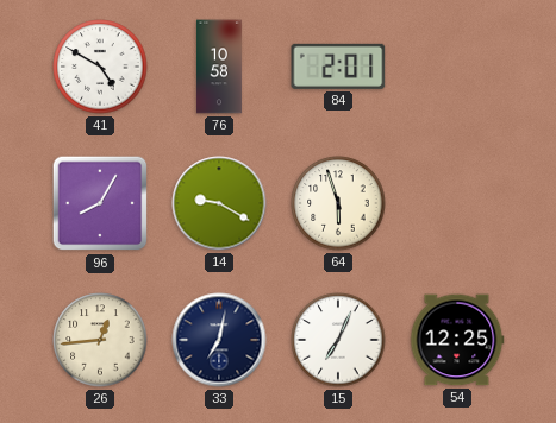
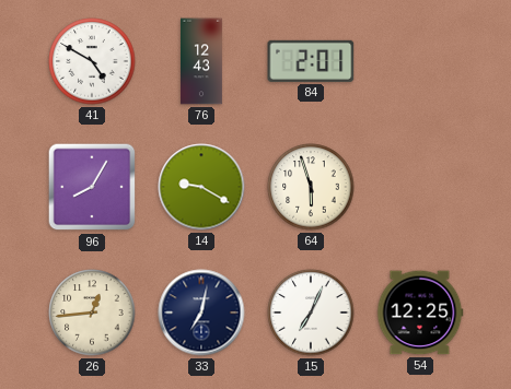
76: 10:58 -> 12:43
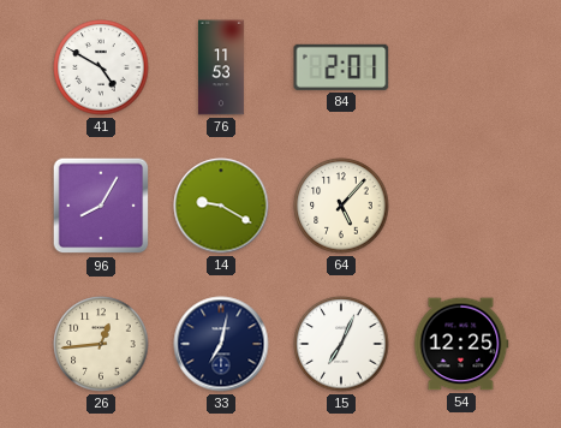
76: 12:43 -> 11:53
64: 5:57 -> 5:07
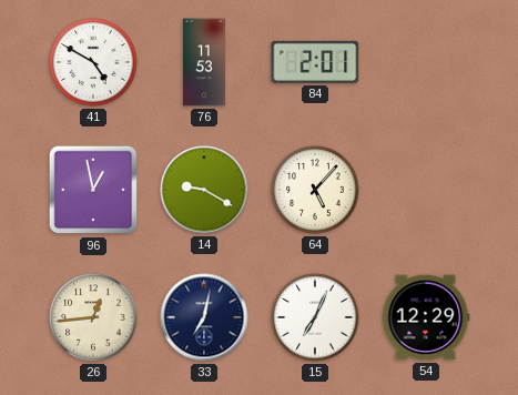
96: 8:05 -> 12:58
54: 12:25 -> 12:29
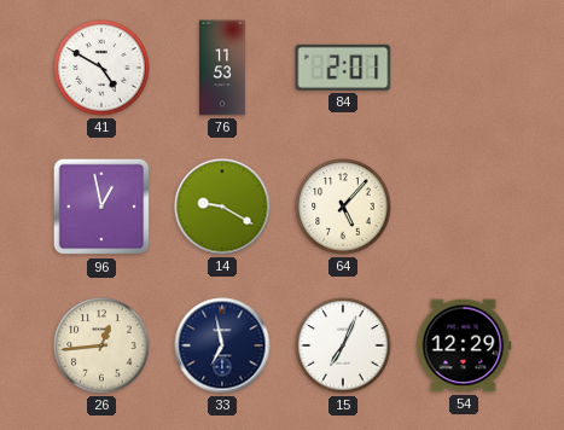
33: 7:02 -> 6:58
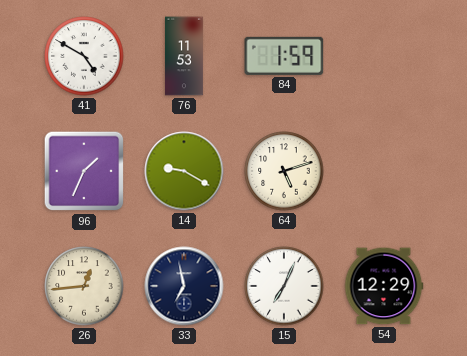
84: 2:01 -> 1:59
96: 12:58 -> 1:34
64: 5:07 -> 5:12
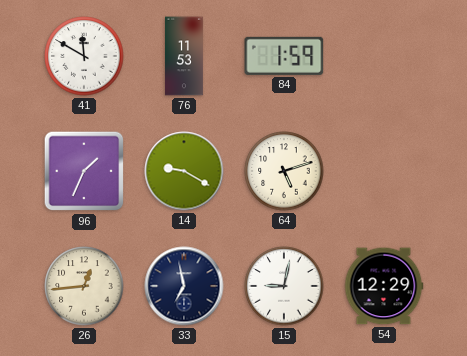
41: 4:50 -> 11:50
15: 7:04 -> 9:02
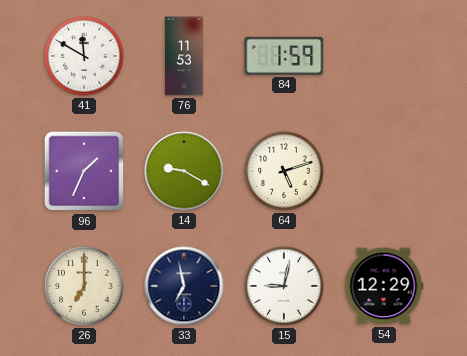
26: 12:44 -> 7:00
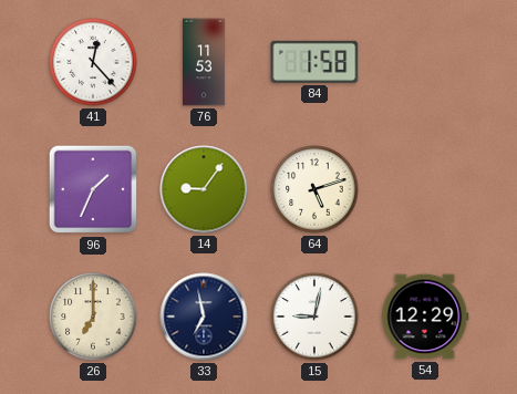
41: 11:50 -> 12:23
84: 1:59 -> 1:58
14: 9:20 -> 9:06
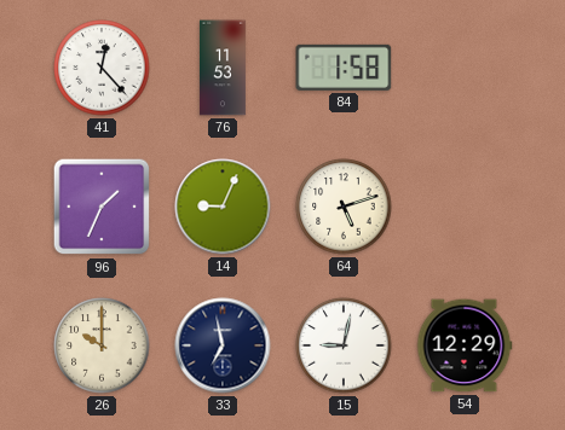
14: 9:06 -> 9:04
26: 7:00 -> 10:00
